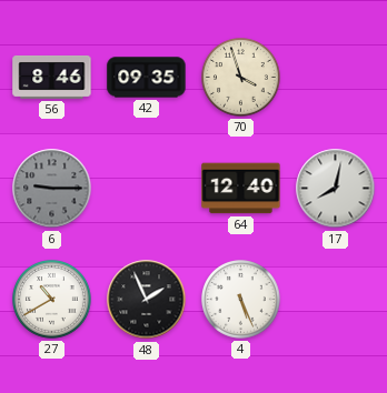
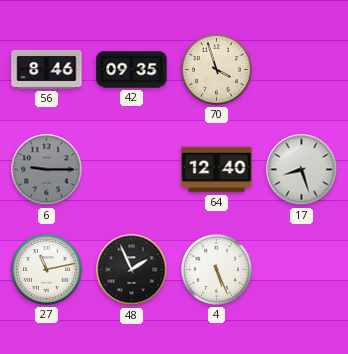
17: 8:02 -> 8:27
27: 10:40 -> 11:13
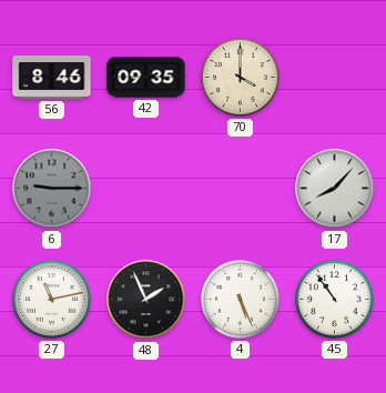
70: 3:57 -> 4:00
64: 12:40 -> none
17: 8:27 -> 8:07
45: none -> 10:54
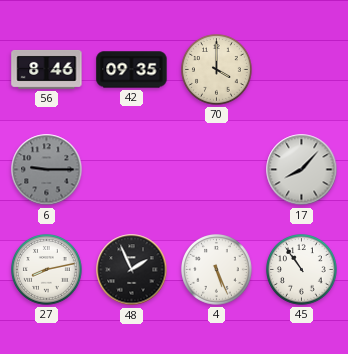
27: 11:13 -> 8:13
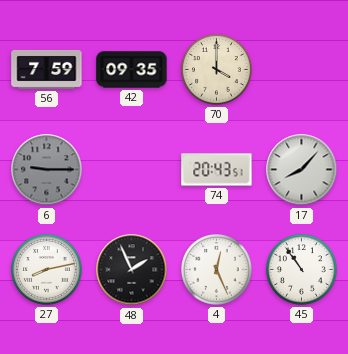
56: 8:46 -> 7:59
74: none -> 20:43
4: 5:26 -> 12:26
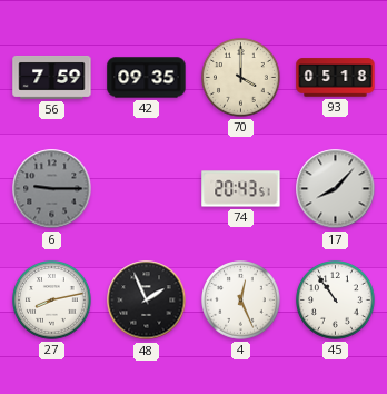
93: none -> 05:18
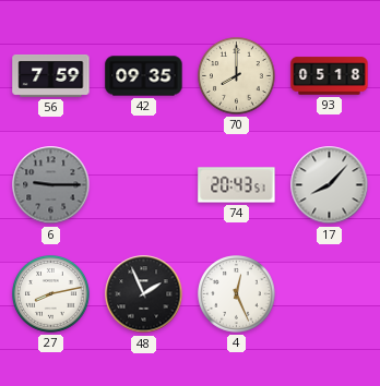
70: 4:00 -> 8:00
45: 10:54 -> none
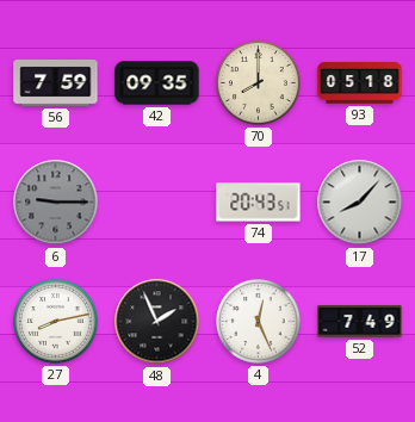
52: none -> 7:49
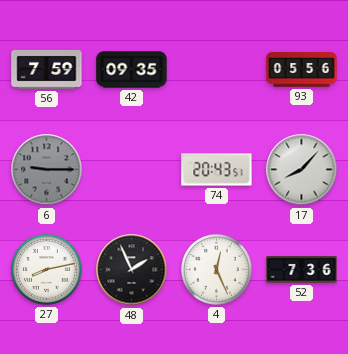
70: 8:00 -> none
93: 05:18 -> 05:56
52: 7:49 -> 7:36
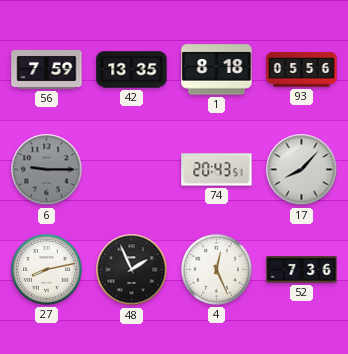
42: 09:35 -> 13:35
1: none -> 8:18
